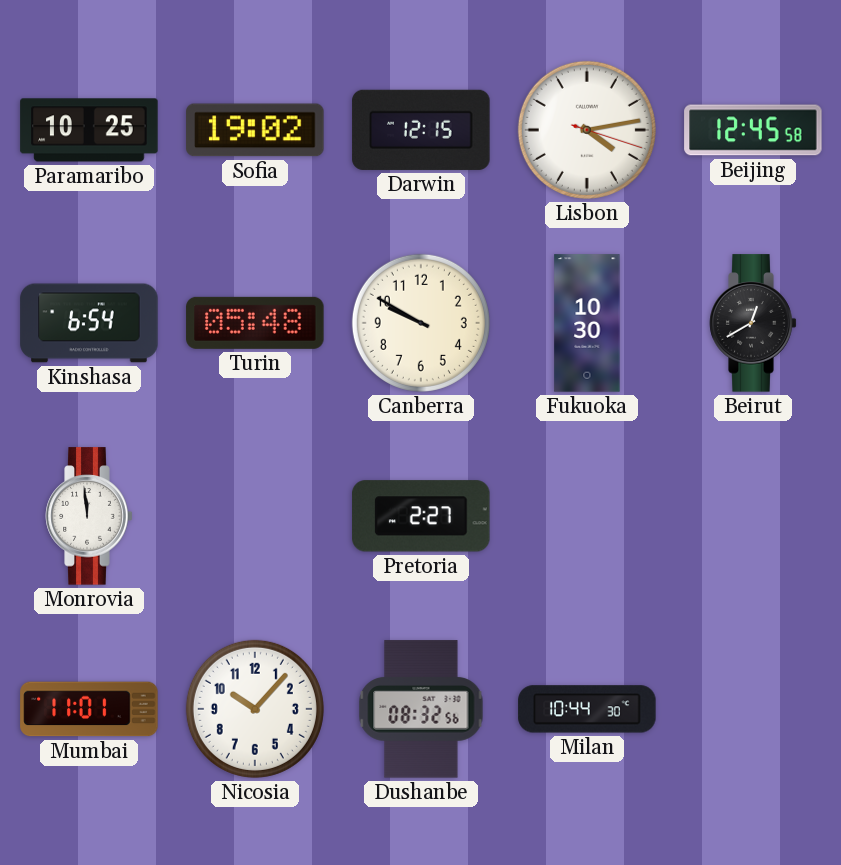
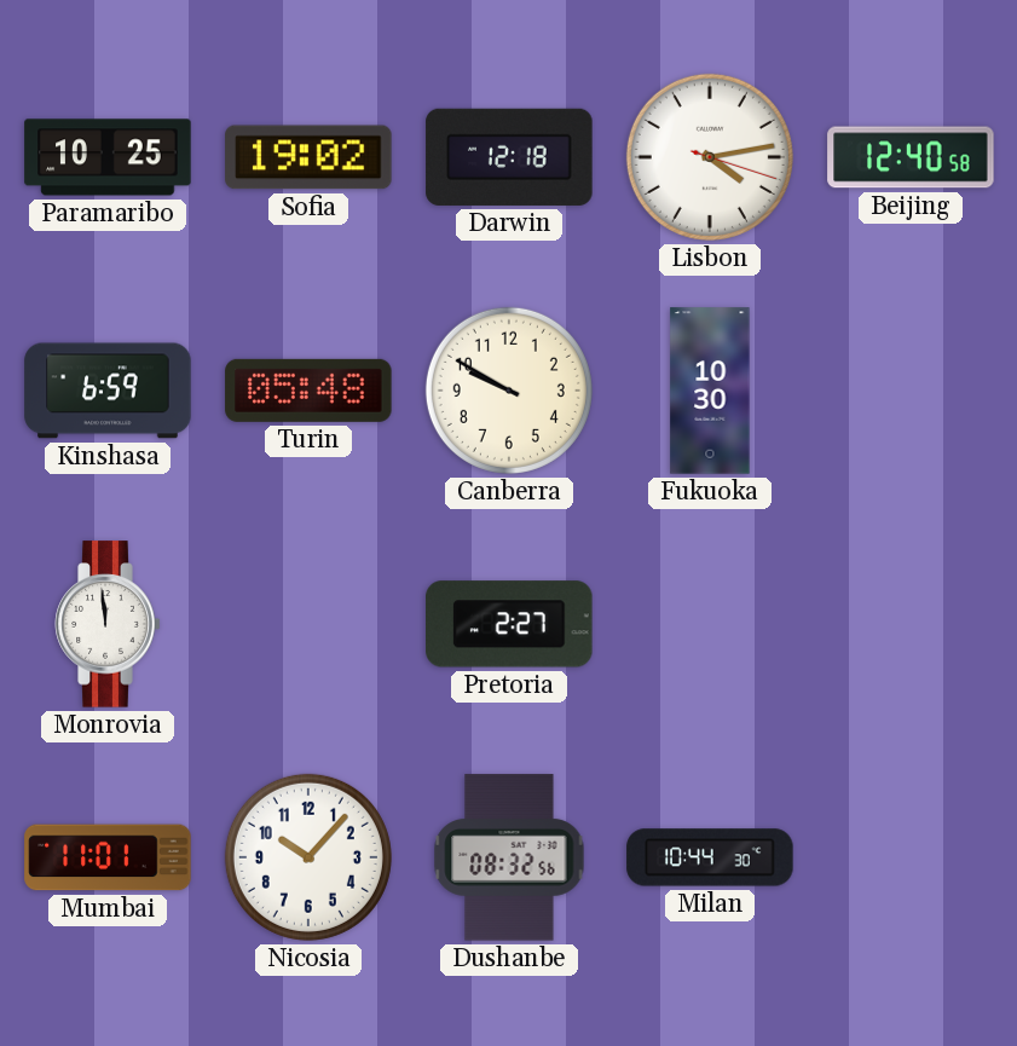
Darwin: 12:15 -> 12:18
Beijing: 12:45 -> 12:40
Kinshasa: 6:54 -> 6:59
Beirut: 12:40 -> none
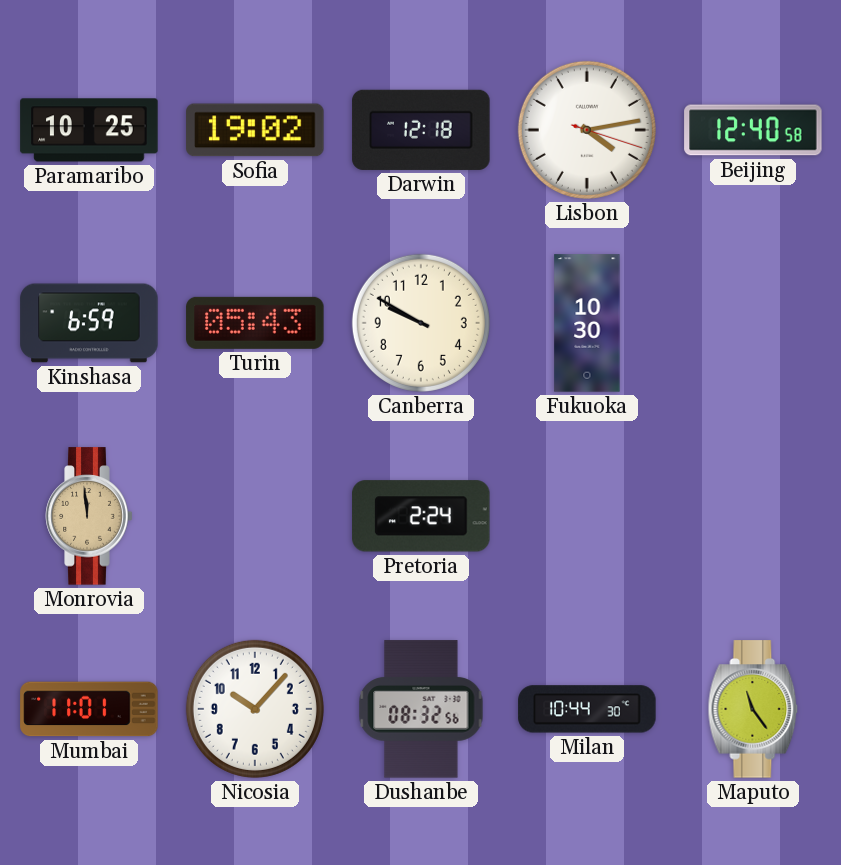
Turin: 05:48 -> 05:43
Monrovia dial: white -> champagne
Pretoria: 2:27 -> 2:24
Maputo: none -> 11:24
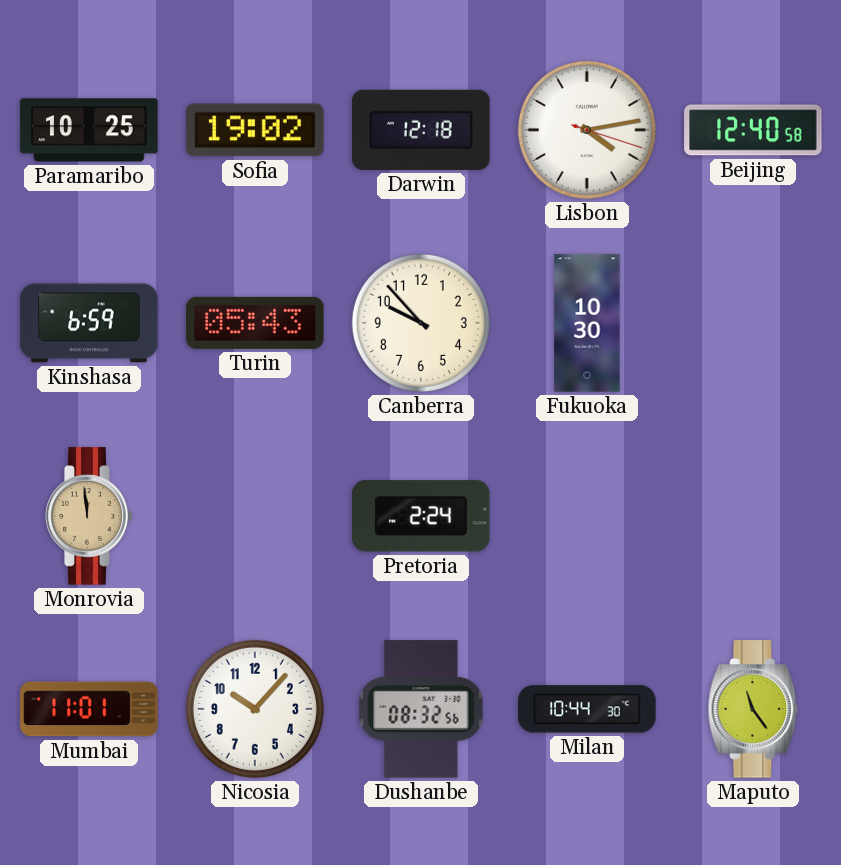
Canberra: 9:50 -> 9:53
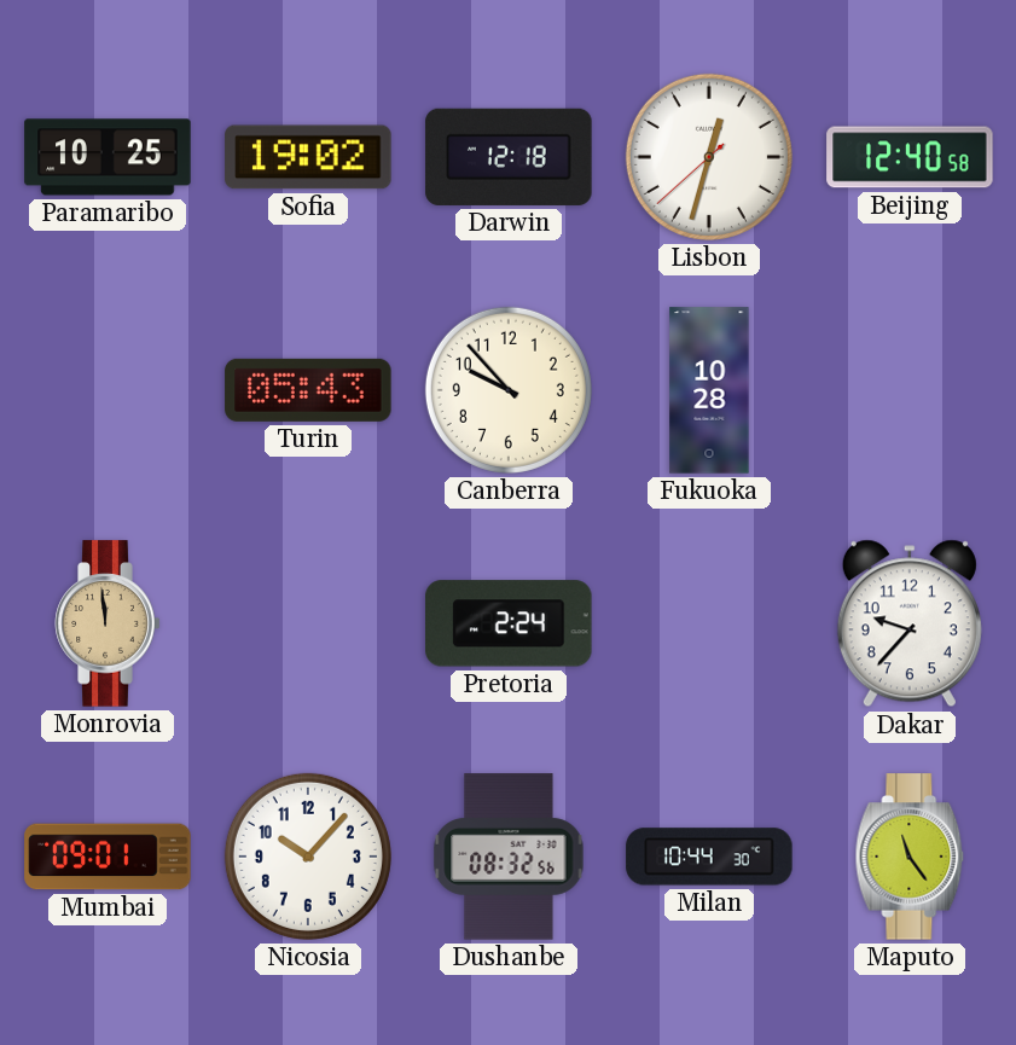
Lisbon: 4:13 -> 12:32
Kinshasa: 6:59 -> none
Fukuoka: 10:30 -> 10:28
Dakar: none -> 9:37
Mumbai: 11:01 -> 09:01
